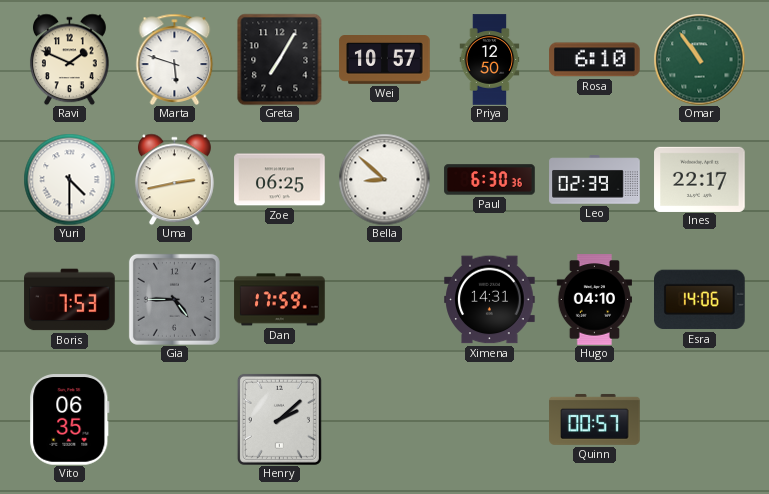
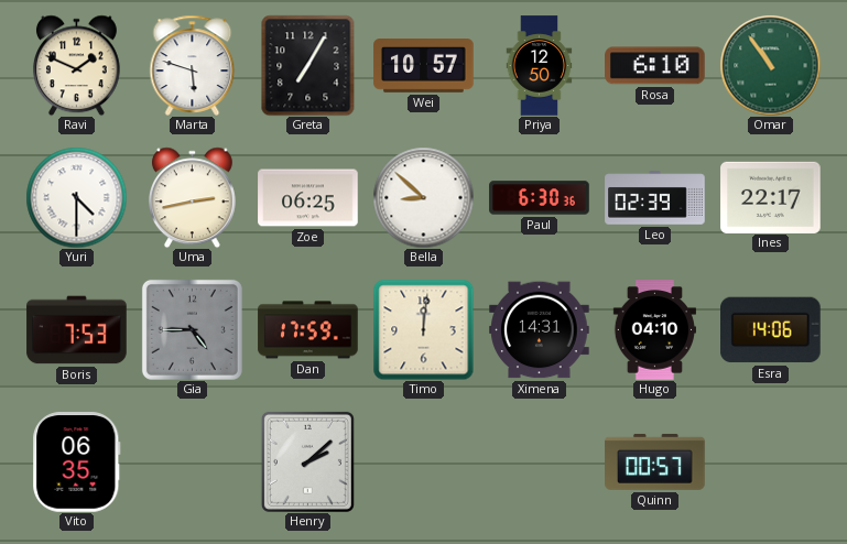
Timo: none -> 12:01
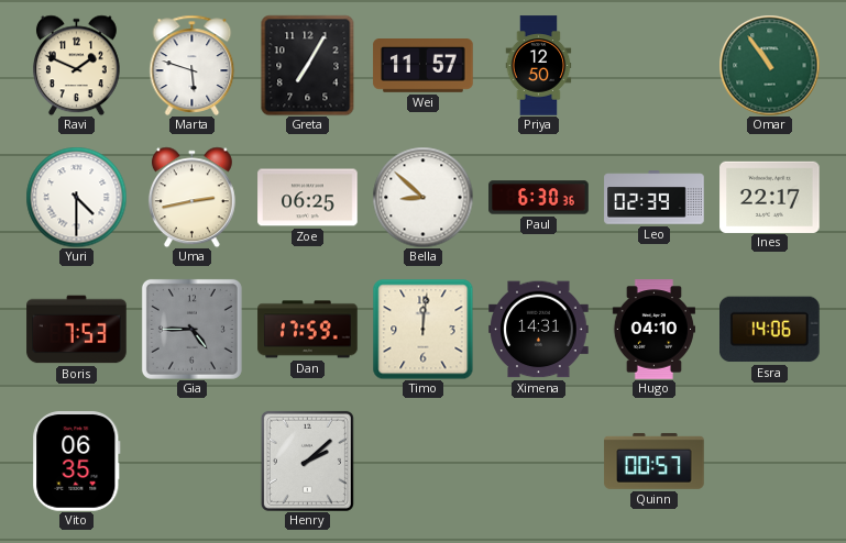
Wei: 10:57 -> 11:57
Rosa: 6:10 -> none
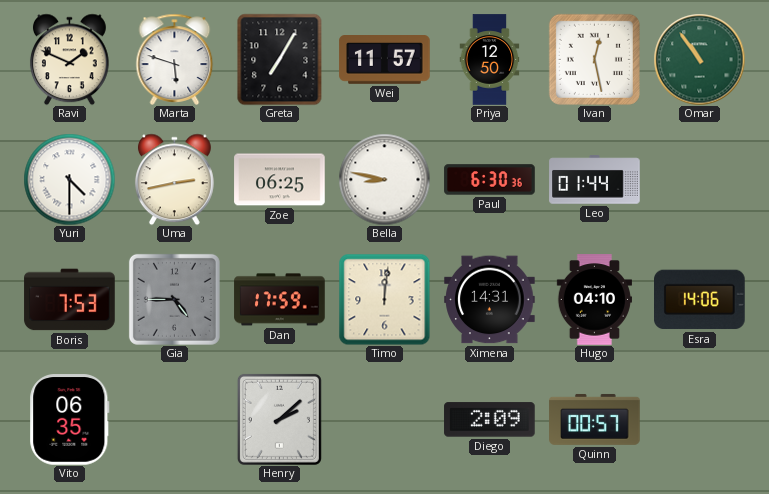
Ivan: none -> 12:28
Bella: 8:52 -> 8:47
Leo: 02:39 -> 01:44
Ines: 22:17 -> none
Diego: none -> 2:09
